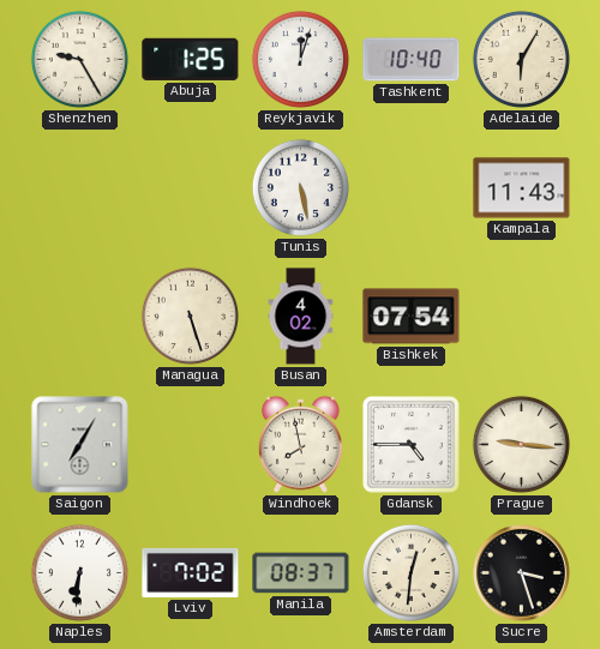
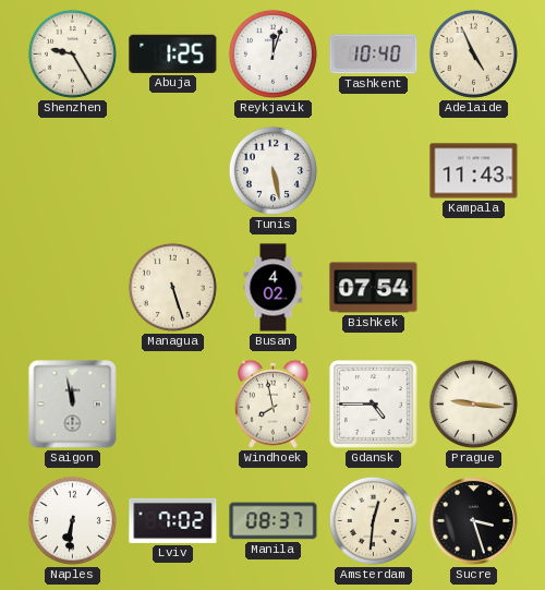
Adelaide: 6:05 -> 4:56
Saigon: 7:05 -> 11:58
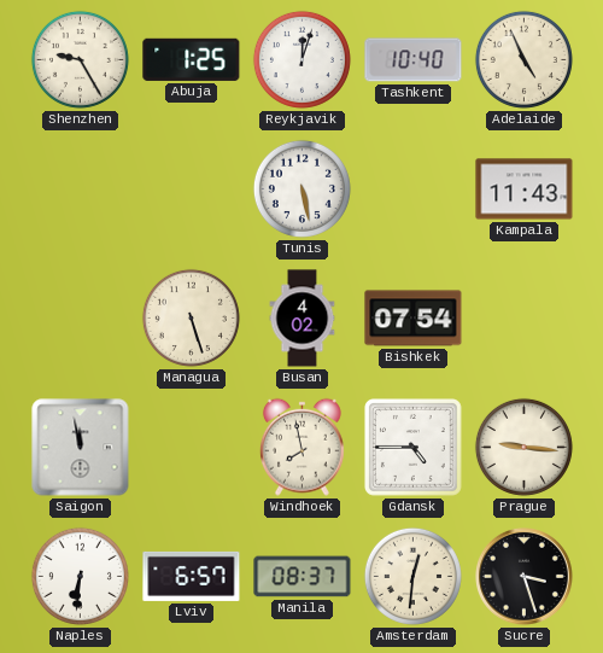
Lviv: 7:02 -> 6:57
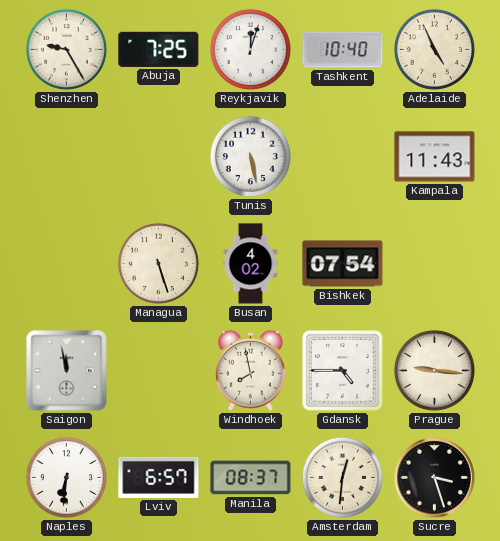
Abuja: 1:25 -> 7:25
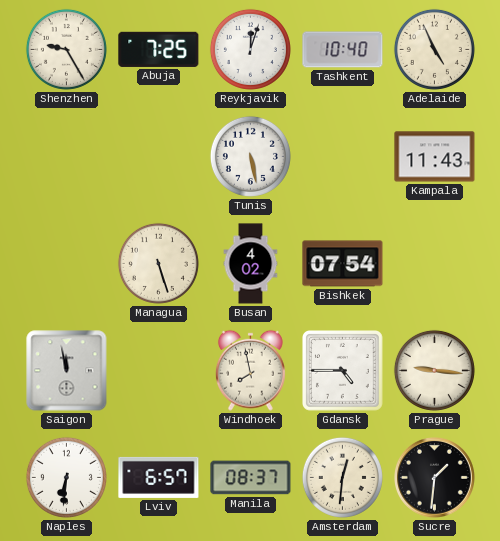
Sucre: 3:27 -> 1:31
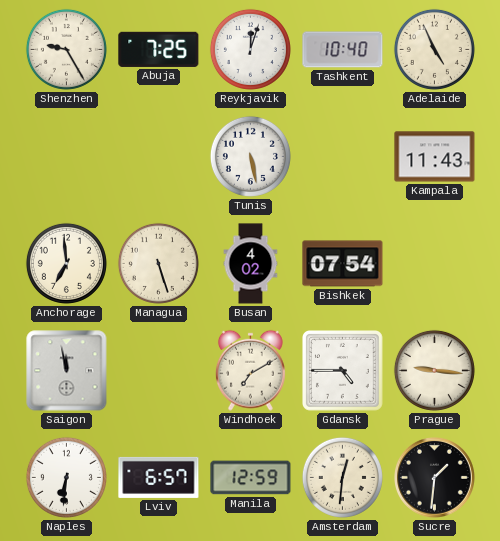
Anchorage: none -> 6:59
Windhoek: 7:58 -> 7:10
Manila: 08:37 -> 12:59
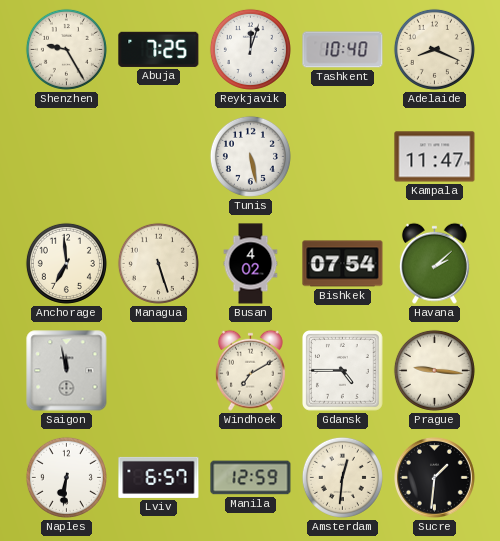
Adelaide: 4:56 -> 8:19
Kampala: 11:43 -> 11:47
Havana: none -> 2:08
